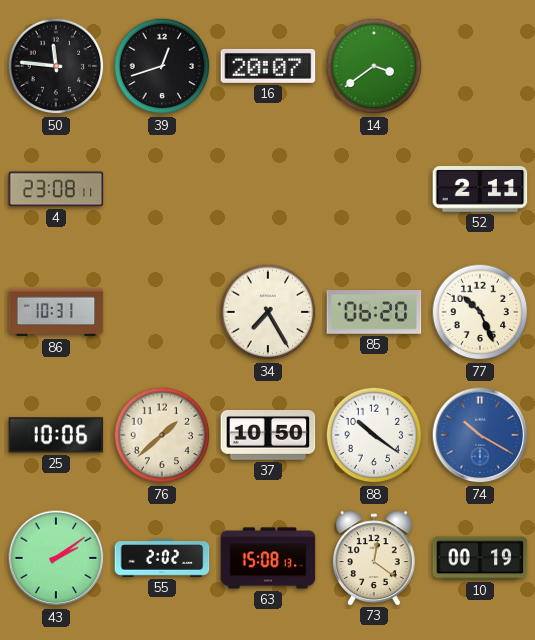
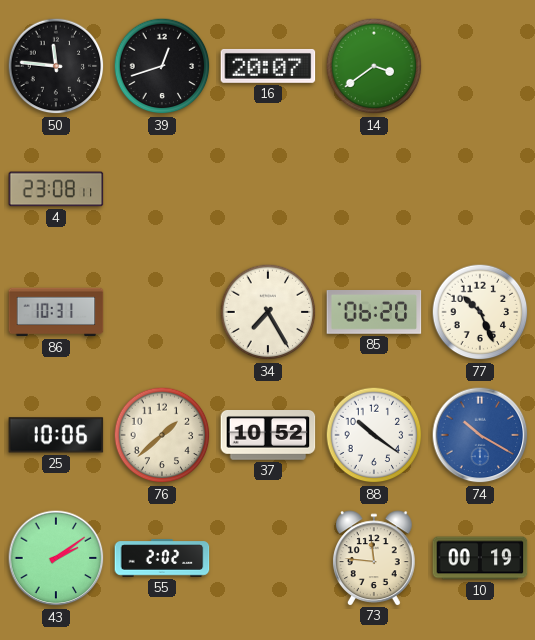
52: 2:11 -> none
37: 10:50 -> 10:52
63: 15:08 -> none
73: 12:21 -> 11:46
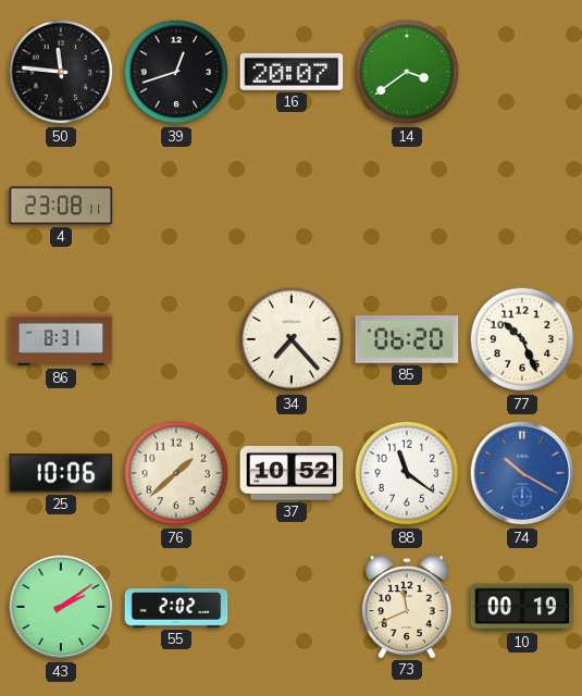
86: 10:31 -> 8:31
34: 7:25 -> 7:23
88: 10:21 -> 11:21
73: 11:46 -> 11:41
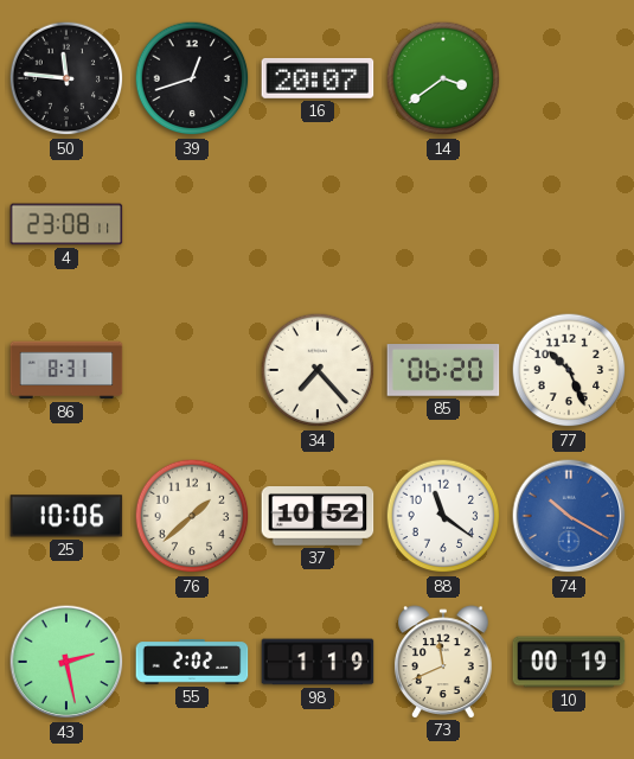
43: 2:09 -> 2:28
98: none -> 1:19
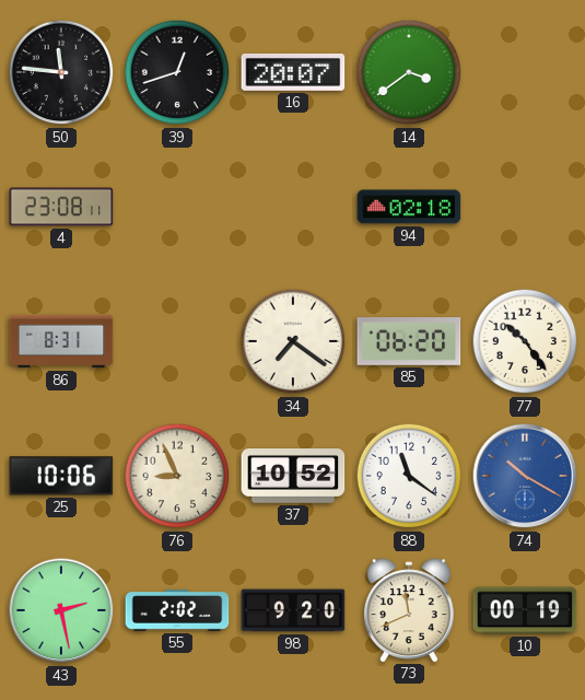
94: none -> 02:18
34: 7:23 -> 7:21
77: 10:26 -> 10:24
76: 1:38 -> 8:56
98: 1:19 -> 9:20
